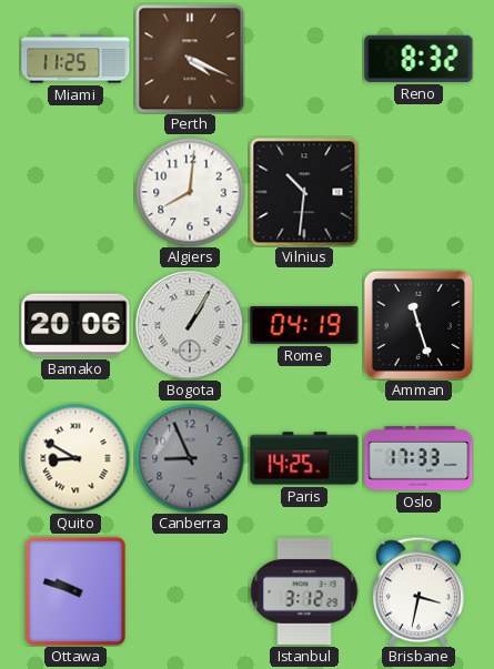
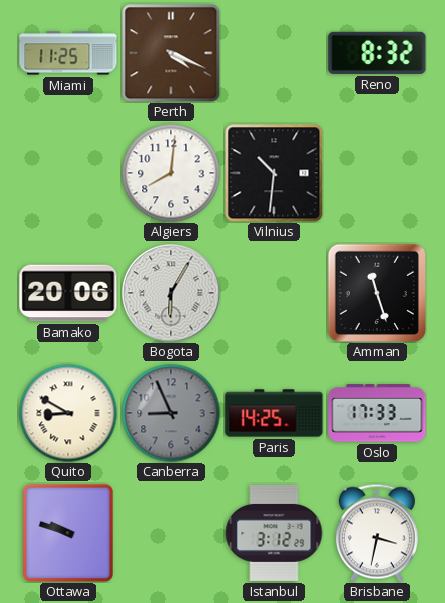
Bogota: 1:05 -> 6:05
Rome: 04:19 -> none
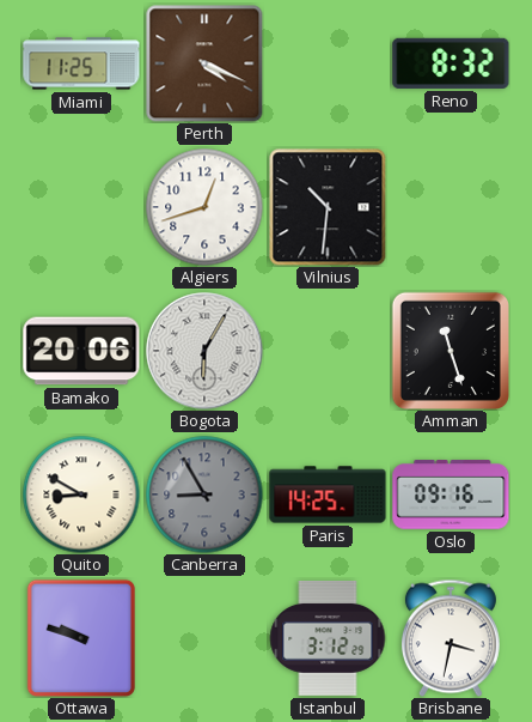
Algiers: 8:01 -> 12:42
Canberra: 8:56 -> 8:55
Oslo: 17:33 -> 09:16
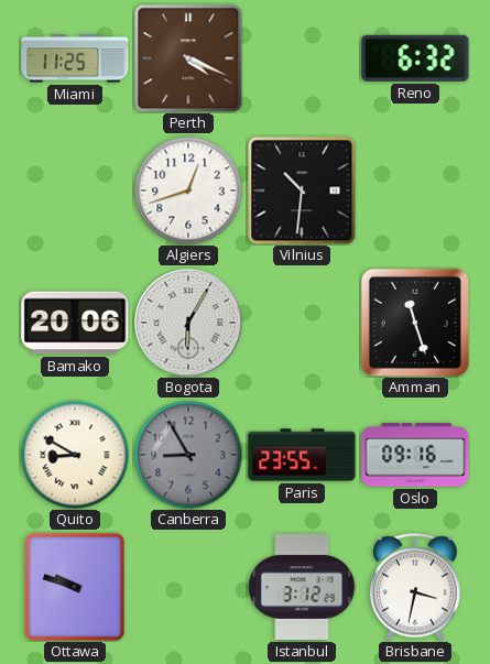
Reno: 8:32 -> 6:32
Paris: 14:25 -> 23:55
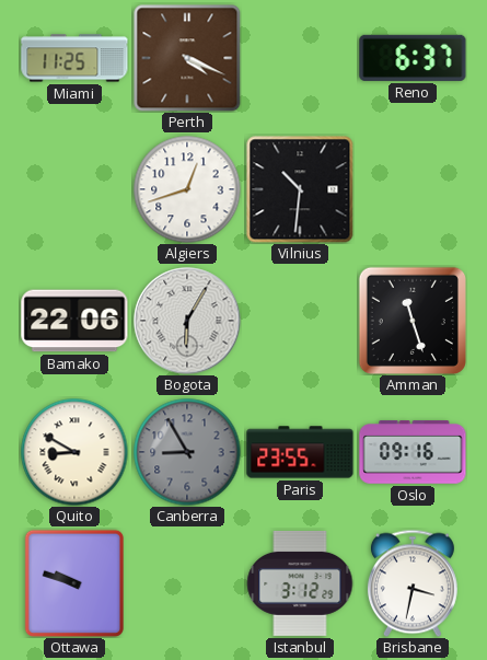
Reno: 6:32 -> 6:37
Bamako: 20:06 -> 22:06
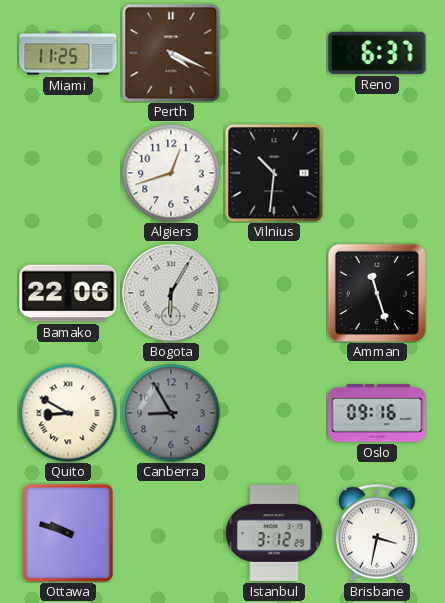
Paris: 23:55 -> none
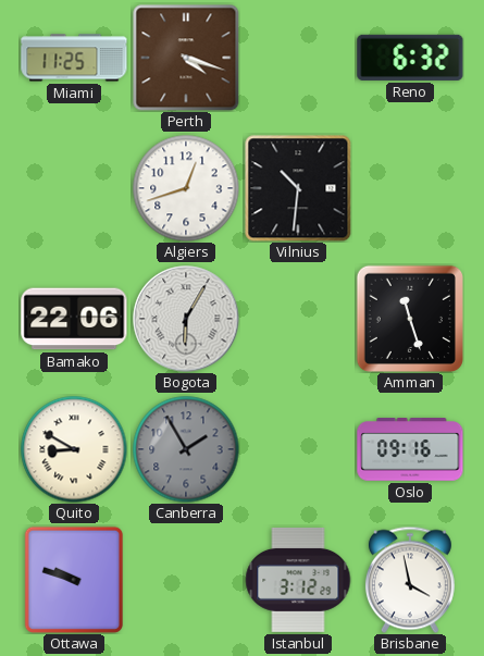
Perth: 4:19 -> 4:18
Reno: 6:37 -> 6:32
Canberra: 8:55 -> 1:55
Brisbane: 3:32 -> 3:58
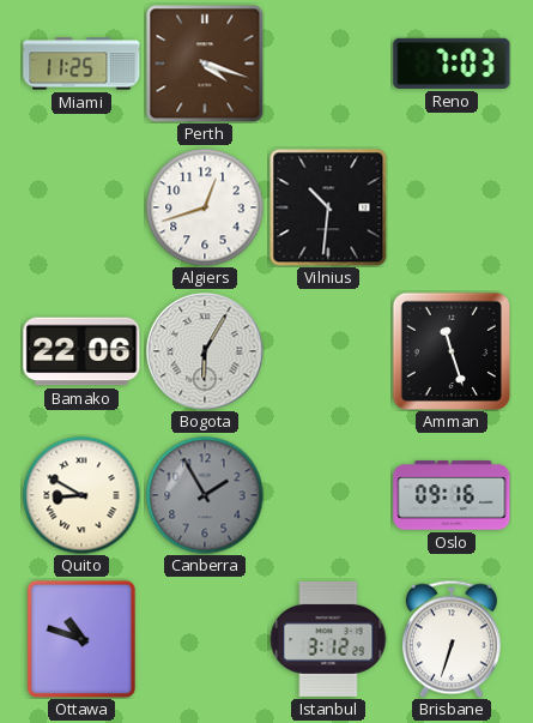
Reno: 6:32 -> 7:03
Ottawa: 9:48 -> 10:48
Brisbane: 3:58 -> 6:33
